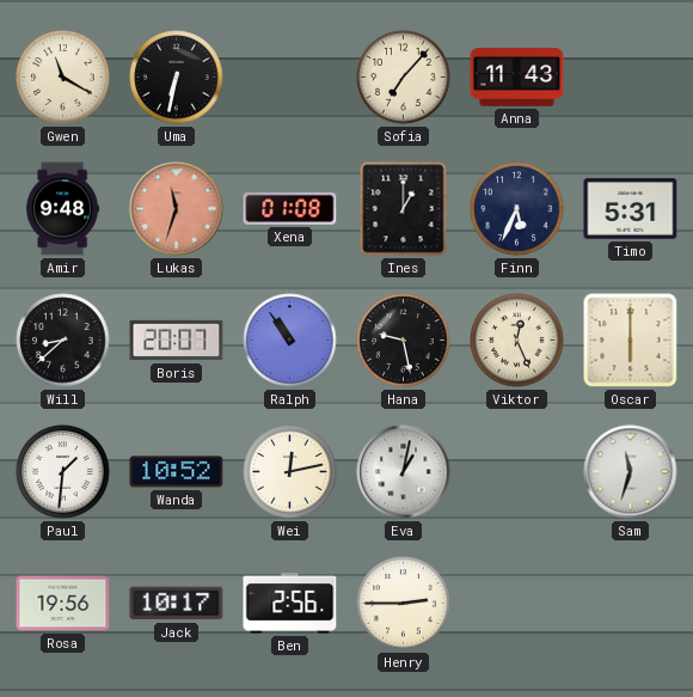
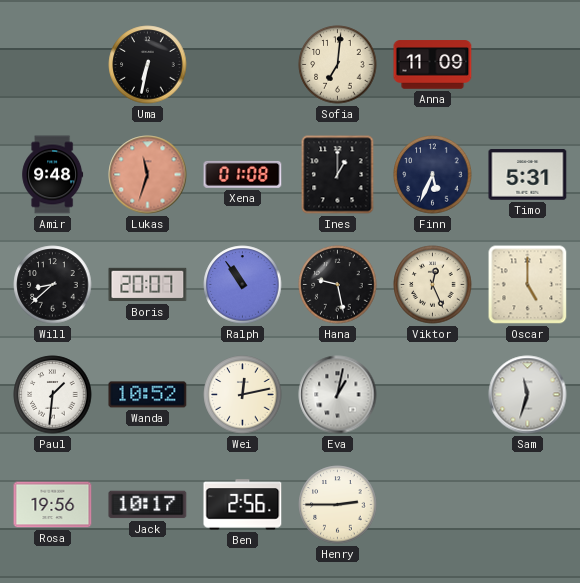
Gwen: 11:20 -> none
Sofia: 7:07 -> 7:01
Anna: 11:43 -> 11:09
Oscar: 6:00 -> 5:00
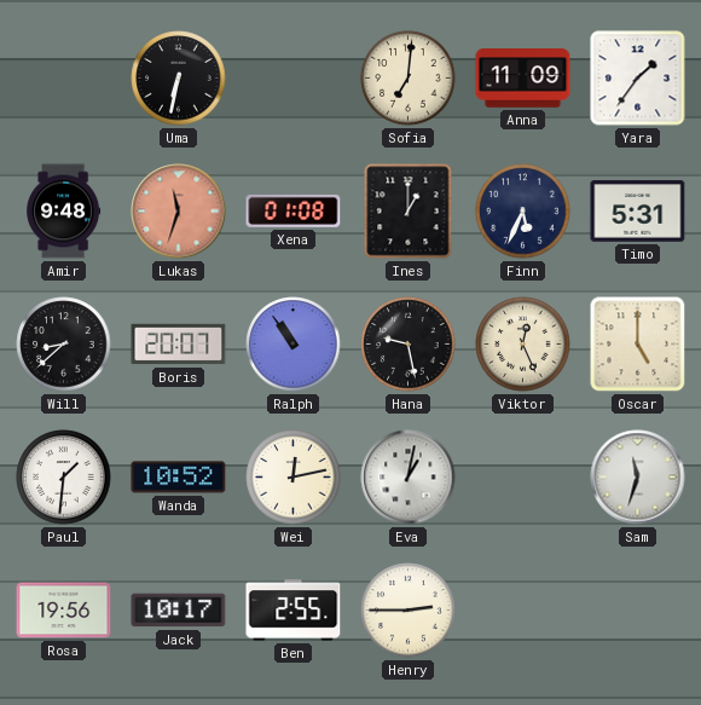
Yara: none -> 1:36
Ben: 2:56 -> 2:55
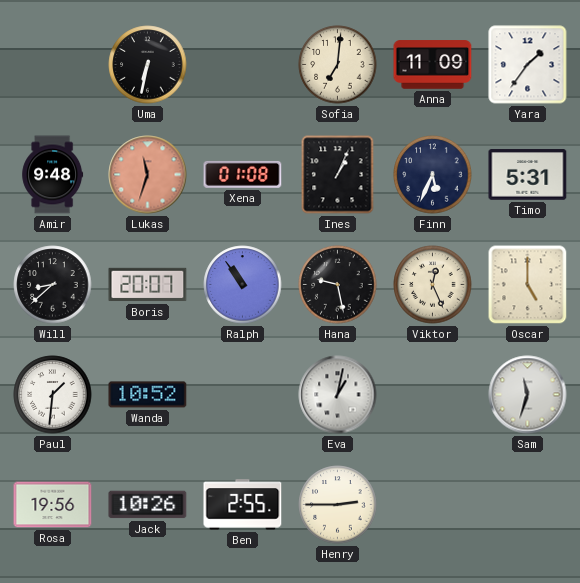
Ines: 1:00 -> 1:04
Wei: 12:13 -> none
Jack: 10:17 -> 10:26
